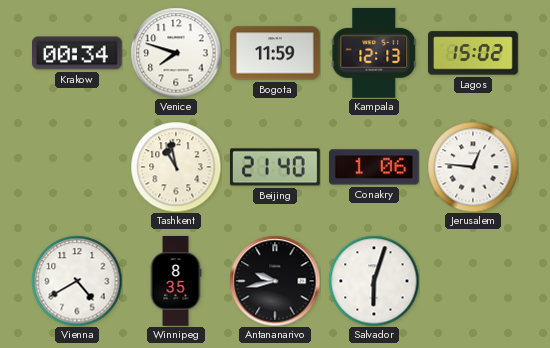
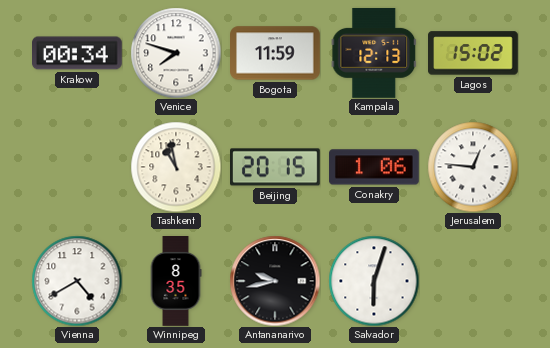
Beijing: 21:40 -> 20:15
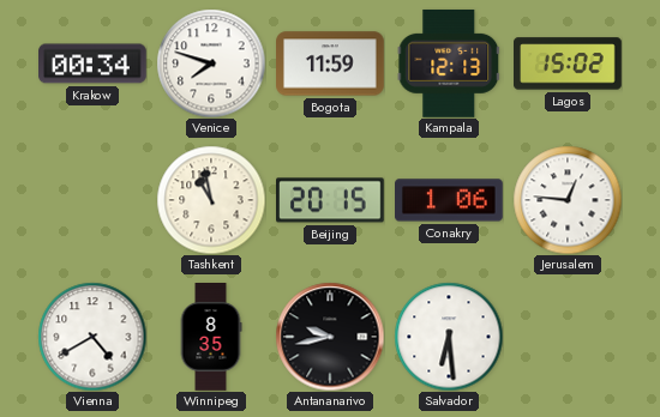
Salvador: 6:03 -> 6:29
